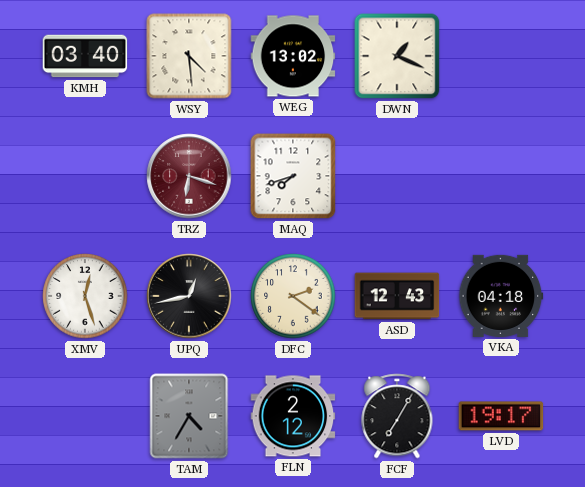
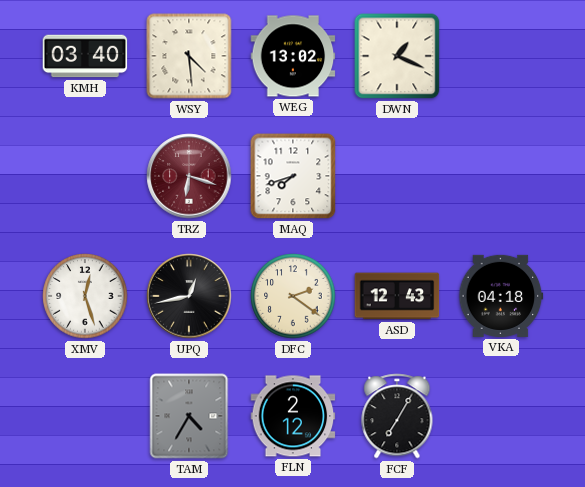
LVD: 19:17 -> none
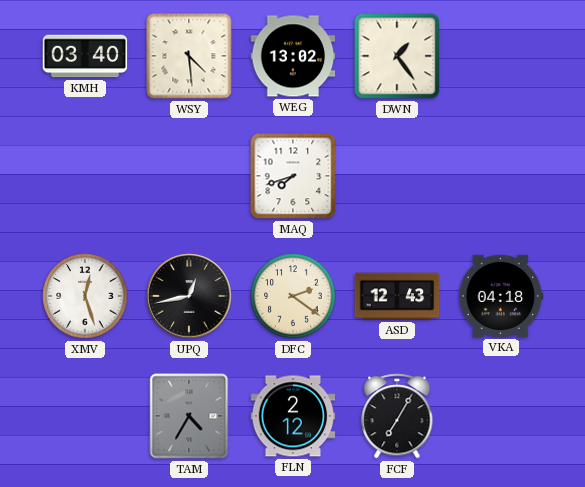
DWN: 1:19 -> 1:24
TRZ: 6:18 -> none
